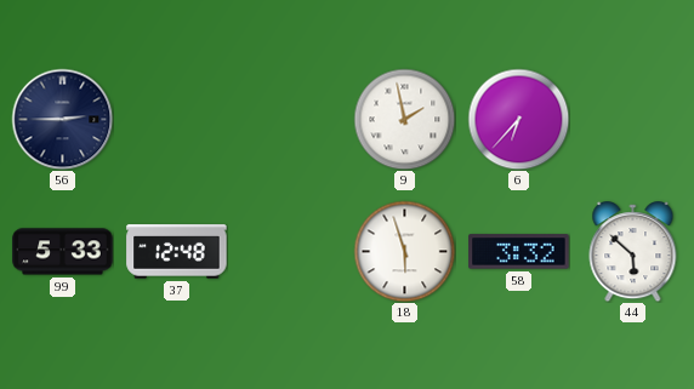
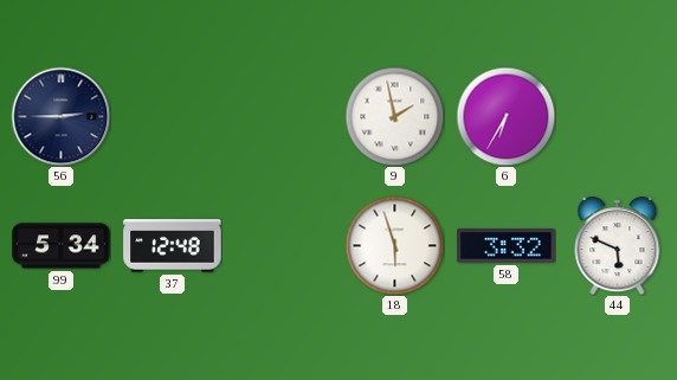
6: 6:37 -> 6:35
99: 5:33 -> 5:34
44: 5:52 -> 5:49
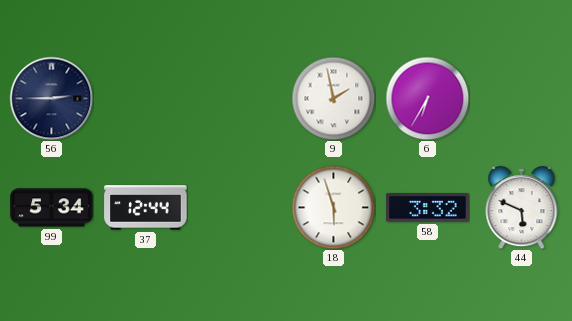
37: 12:48 -> 12:44
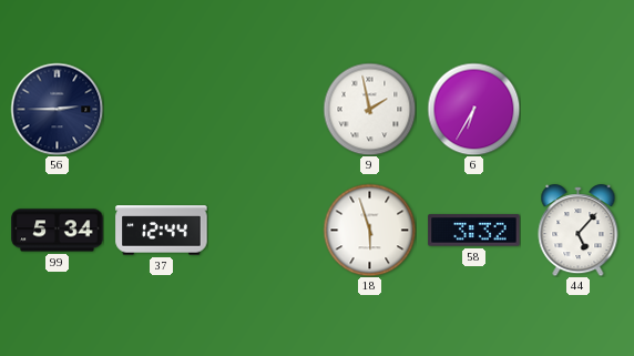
44: 5:49 -> 5:07
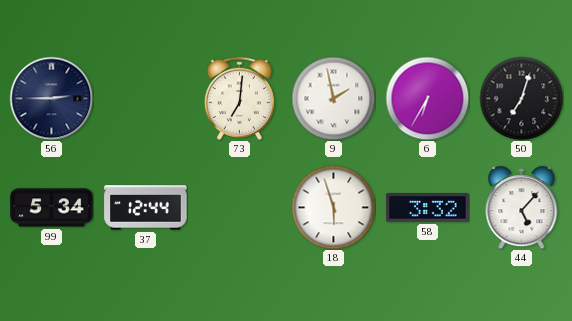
73: none -> 7:01
50: none -> 7:03
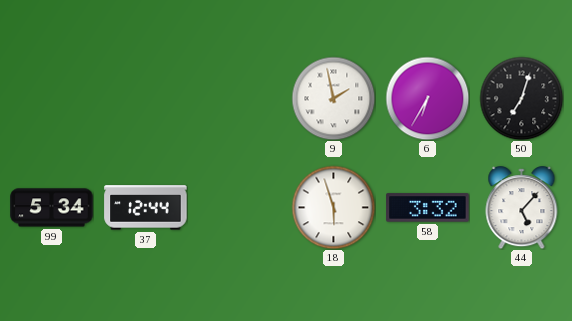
56: 2:45 -> none
73: 7:01 -> none
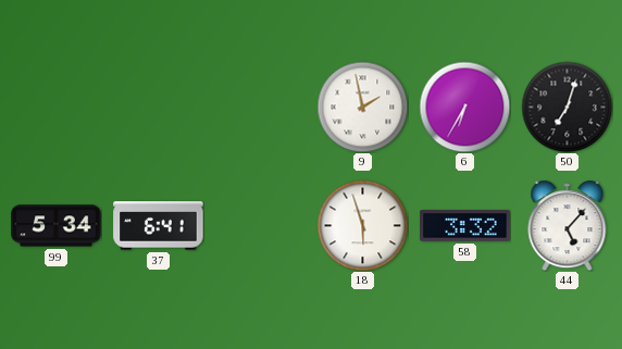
37: 12:44 -> 6:41
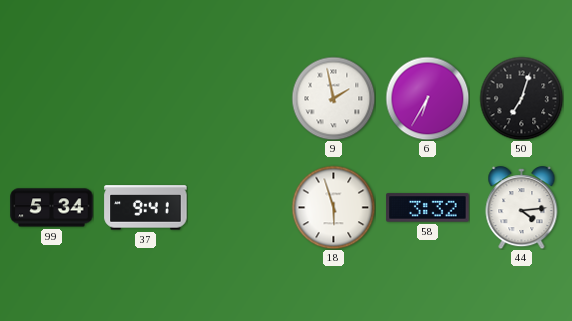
37: 6:41 -> 9:41
44: 5:07 -> 4:14
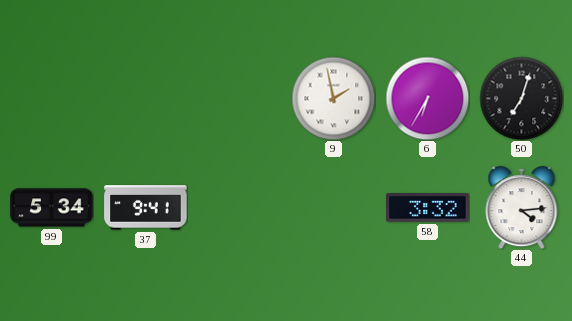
18: 5:57 -> none
